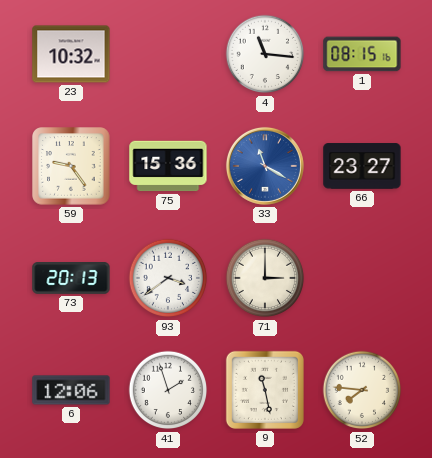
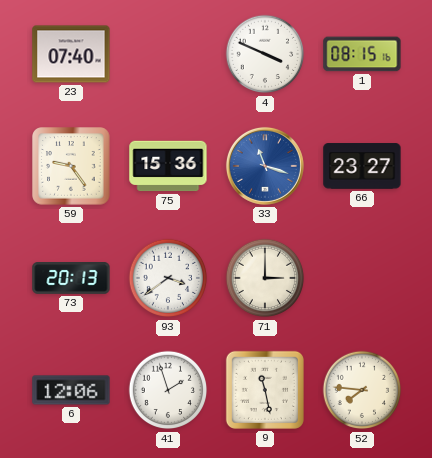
23: 10:32 -> 07:40
4: 11:16 -> 3:49
33: 11:20 -> 11:18
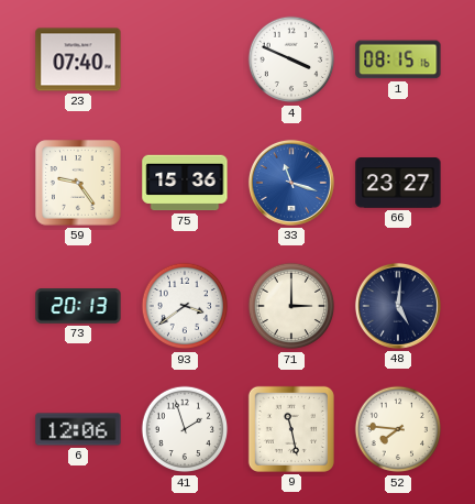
48: none -> 5:01
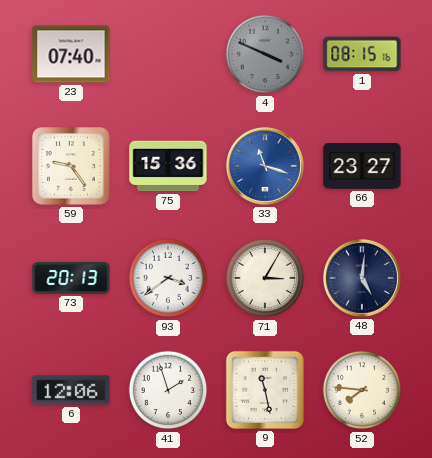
4 dial: white -> grey
71: 3:00 -> 3:05
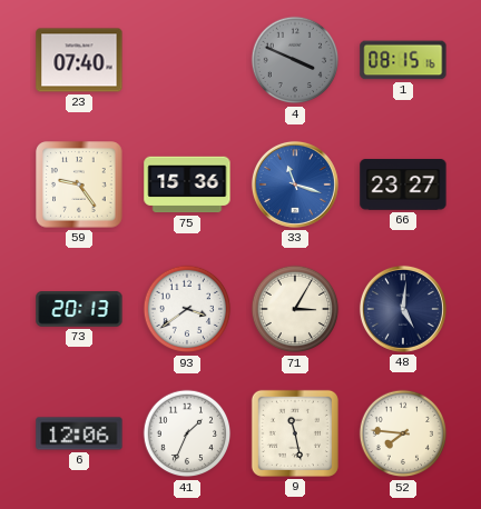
41: 1:57 -> 1:34
